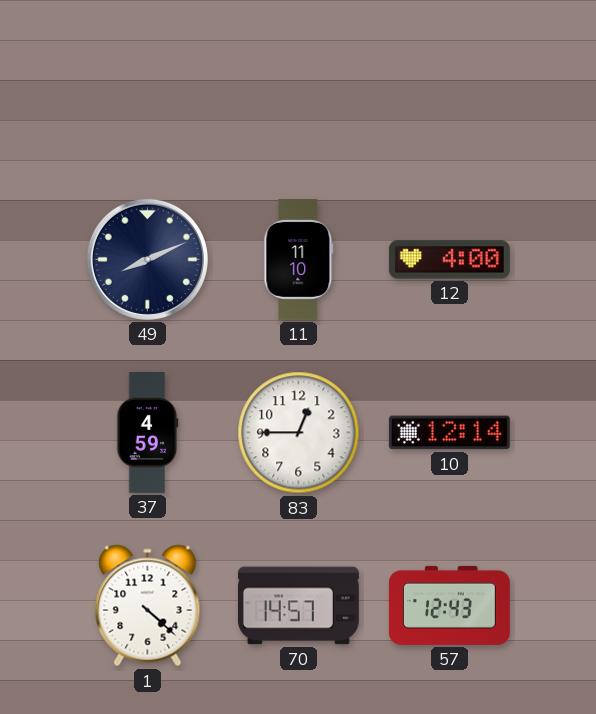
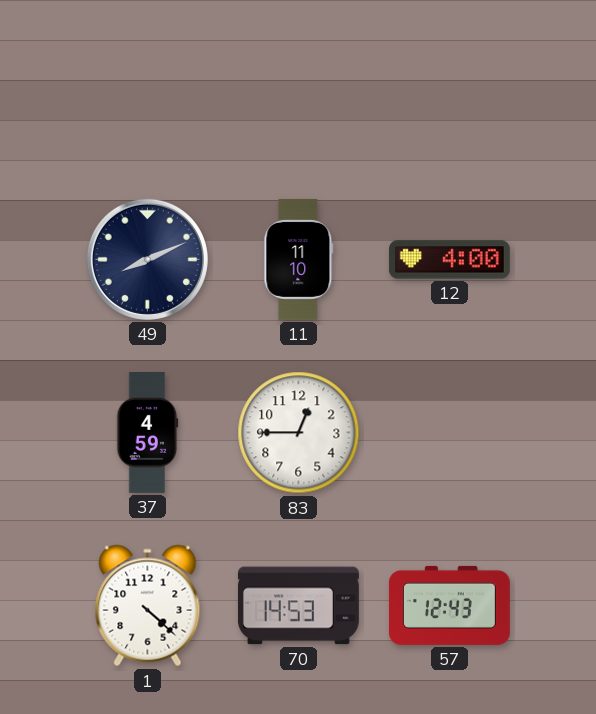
10: 12:14 -> none
70: 14:57 -> 14:53
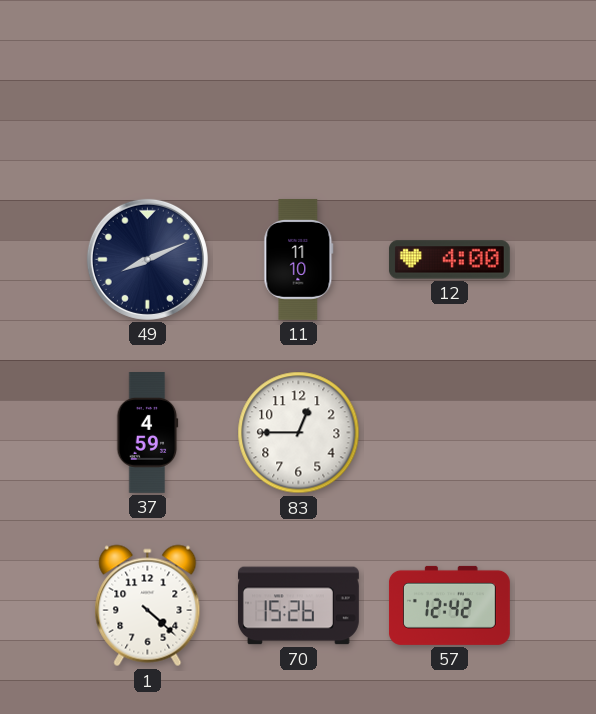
70: 14:53 -> 15:26
57: 12:43 -> 12:42
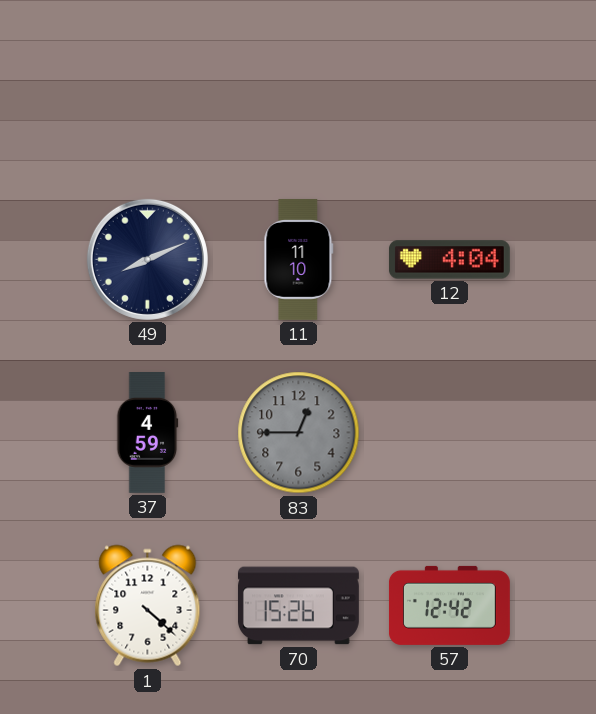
12: 4:00 -> 4:04
83 dial: white -> grey
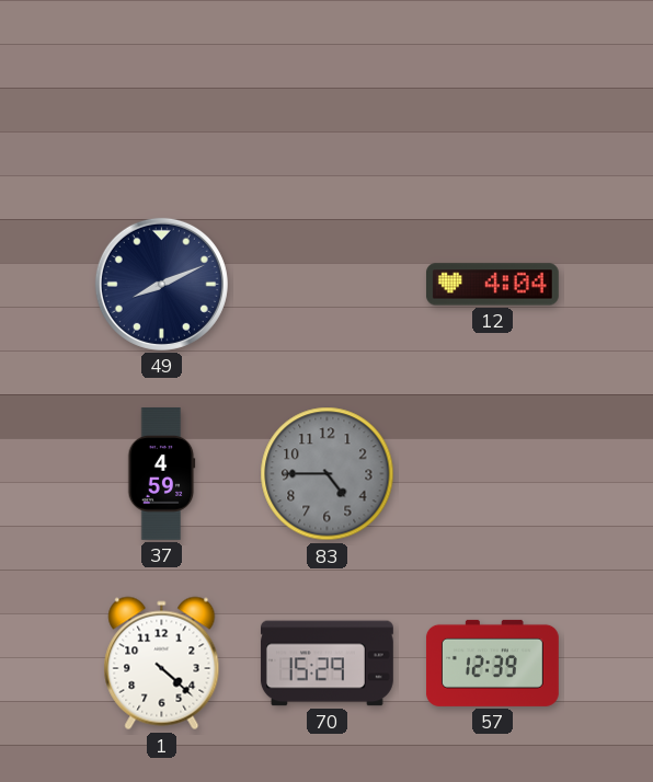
11: 11:10 -> none
83: 12:45 -> 4:45
70: 15:26 -> 15:29
57: 12:42 -> 12:39
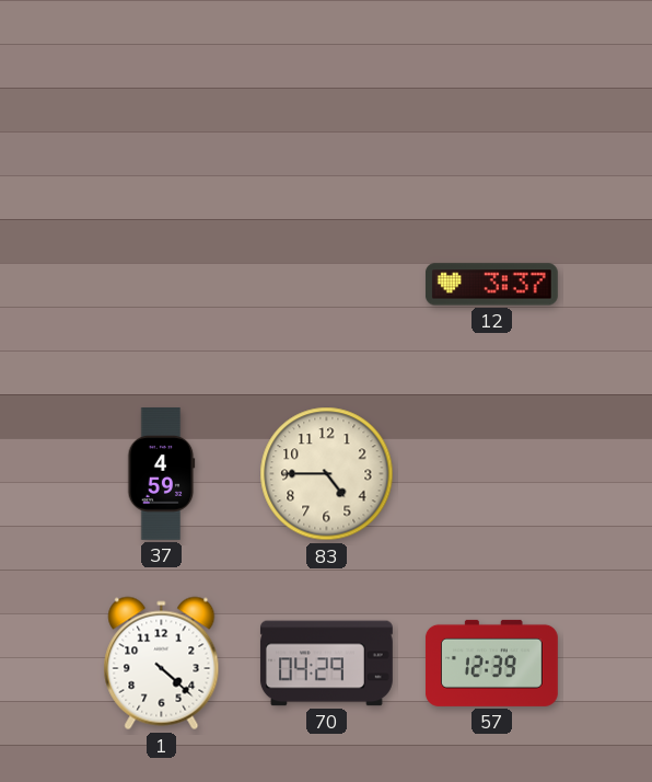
49: 8:11 -> none
12: 4:04 -> 3:37
83 dial: grey -> cream
70: 15:29 -> 04:29
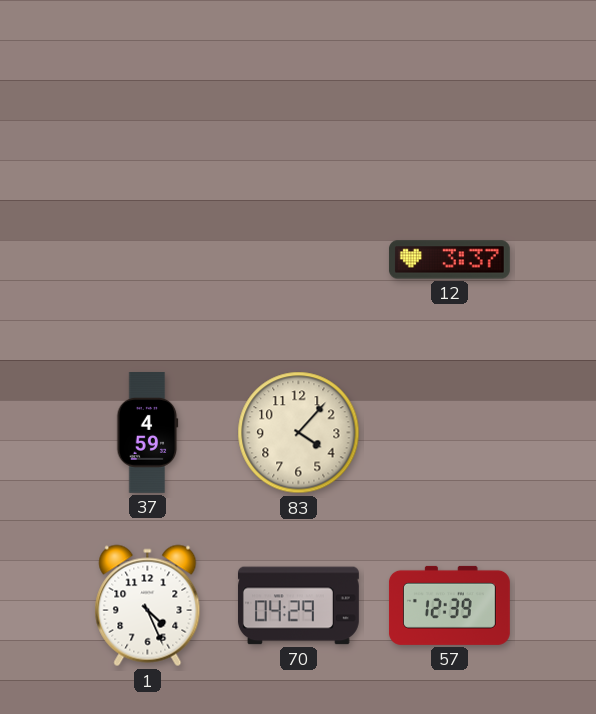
83: 4:45 -> 4:07
1: 4:22 -> 4:26
